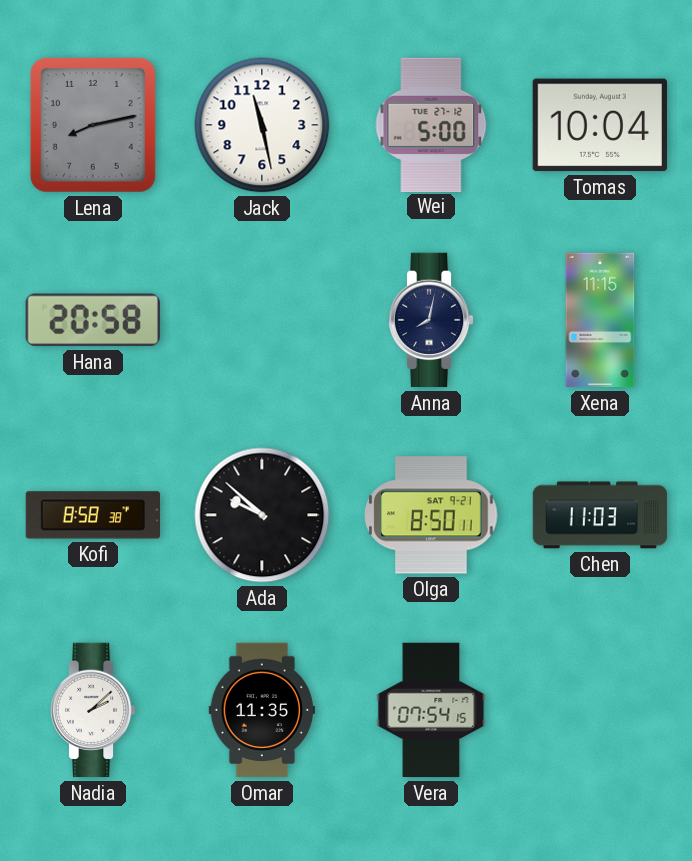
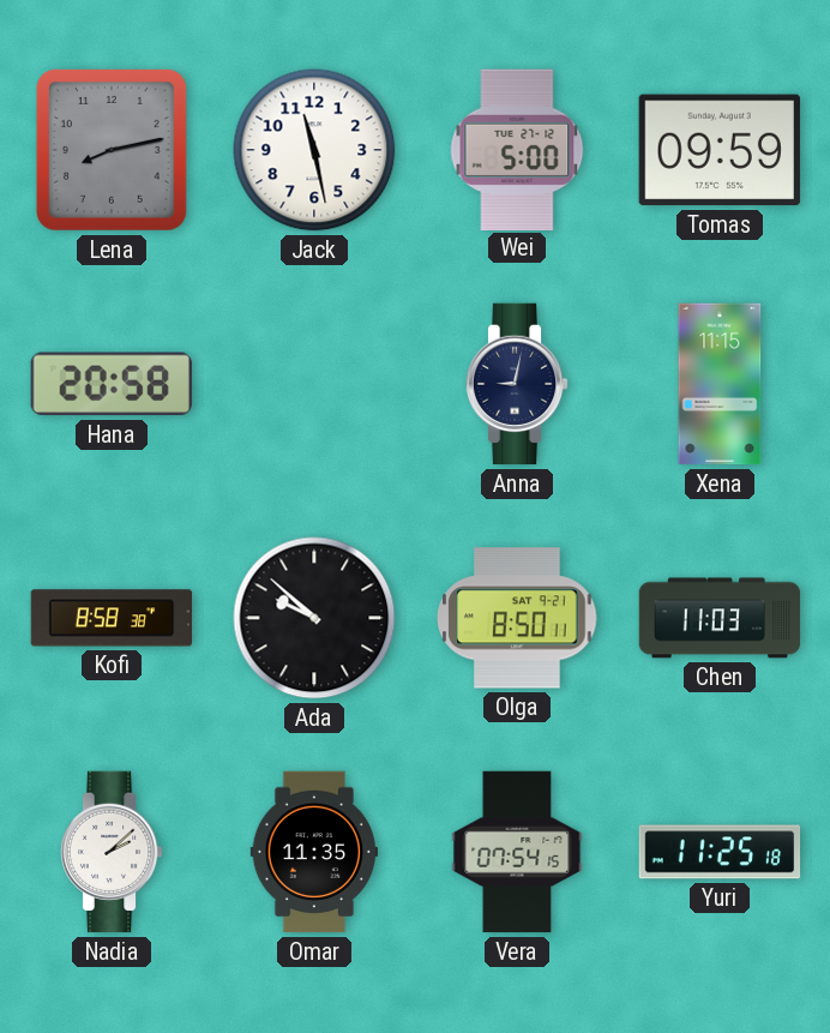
Tomas: 10:04 -> 09:59
Anna: 8:02 -> 9:02
Yuri: none -> 11:25
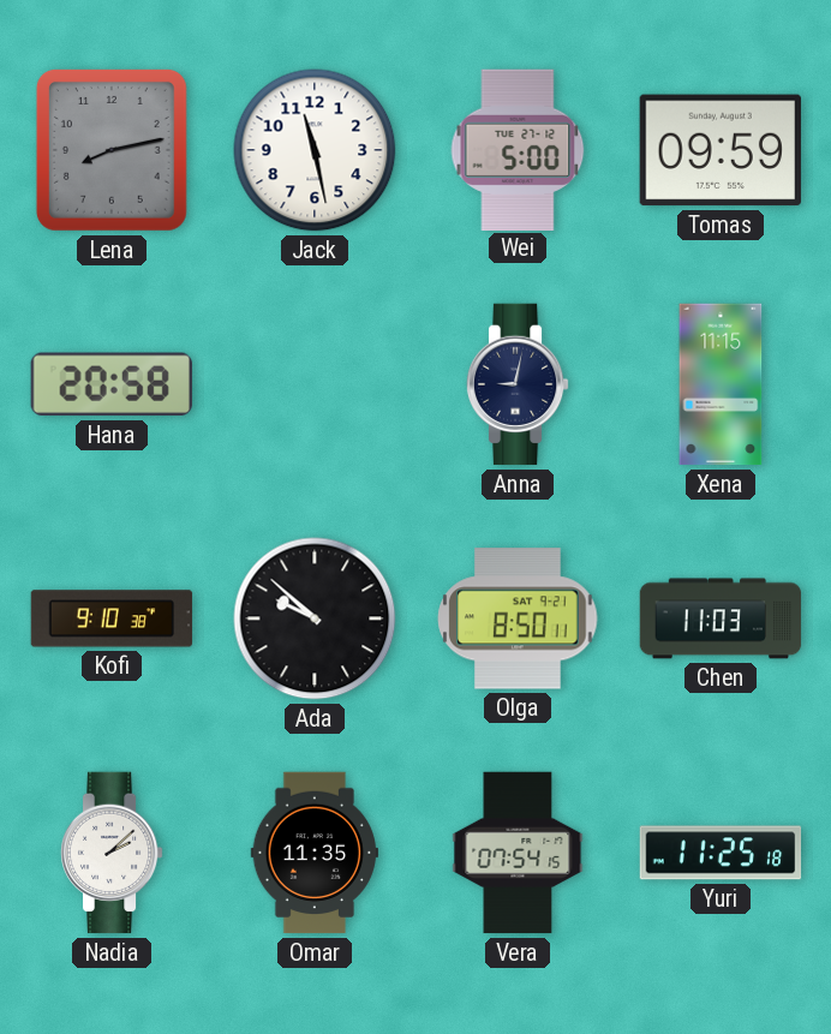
Kofi: 8:58 -> 9:10
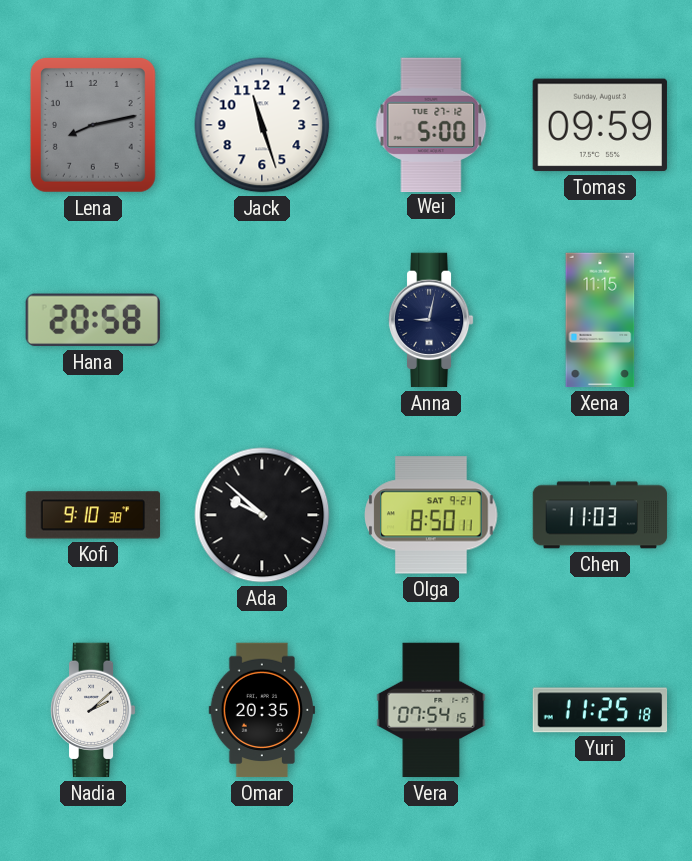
Jack: 11:28 -> 11:27
Omar: 11:35 -> 20:35
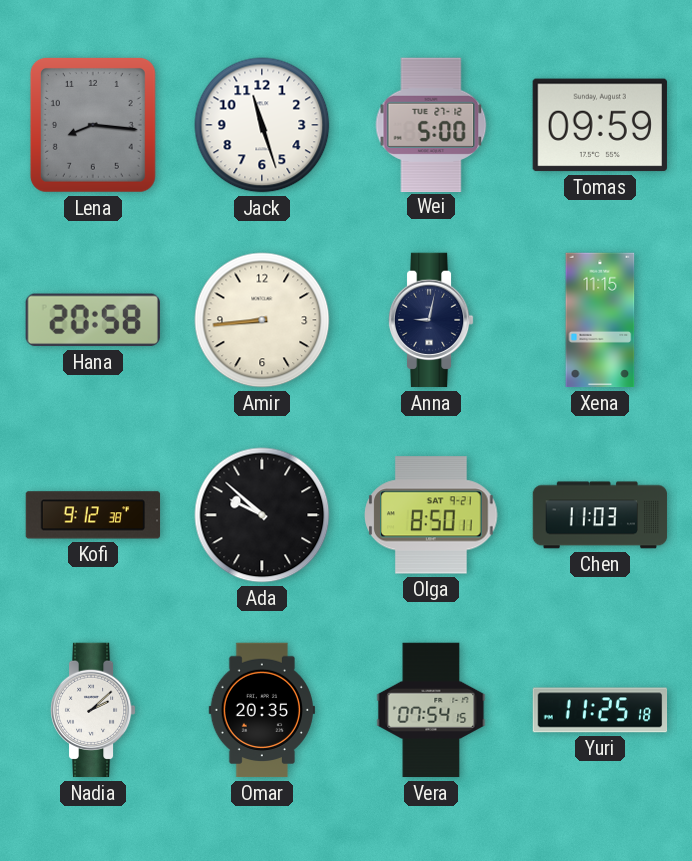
Lena: 8:13 -> 8:16
Amir: none -> 8:44
Kofi: 9:10 -> 9:12
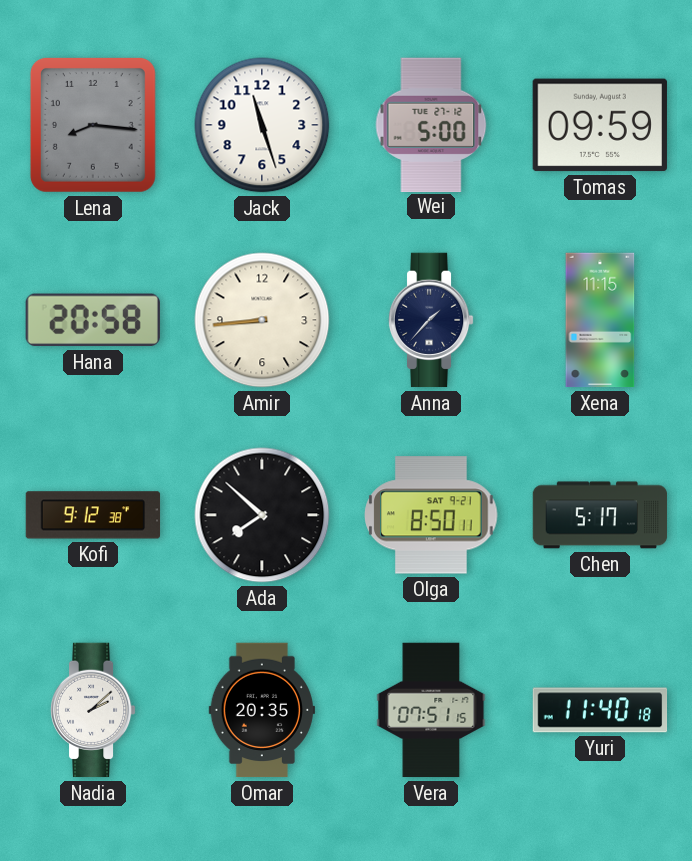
Anna: 9:02 -> 1:37
Ada: 9:52 -> 7:52
Chen: 11:03 -> 5:17
Vera: 07:54 -> 07:51
Yuri: 11:25 -> 11:40
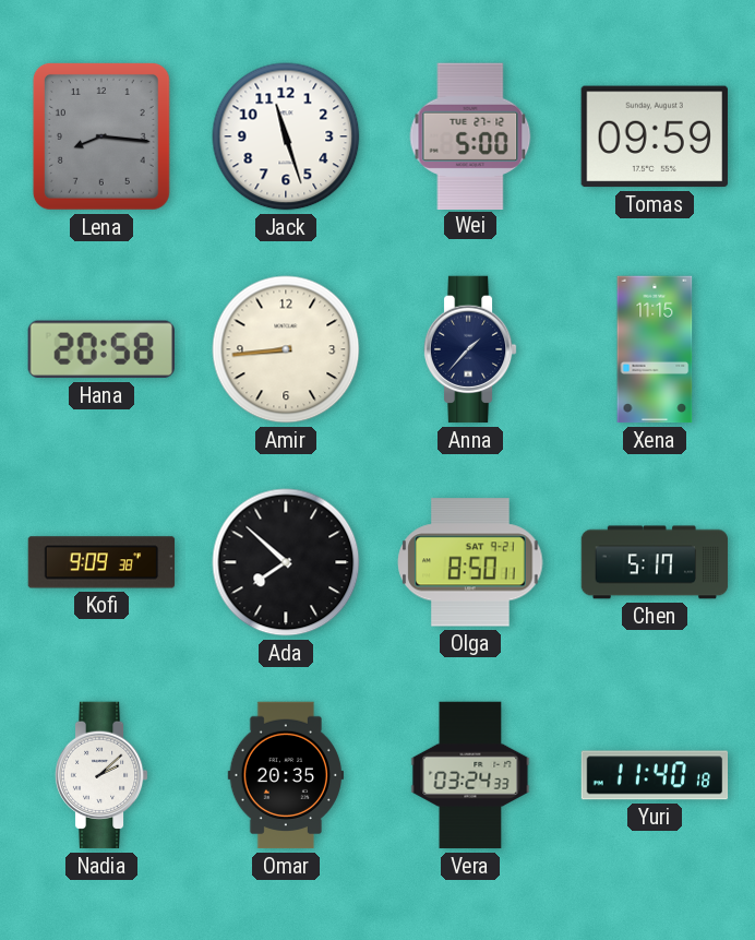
Kofi: 9:12 -> 9:09
Vera: 07:51 -> 03:24
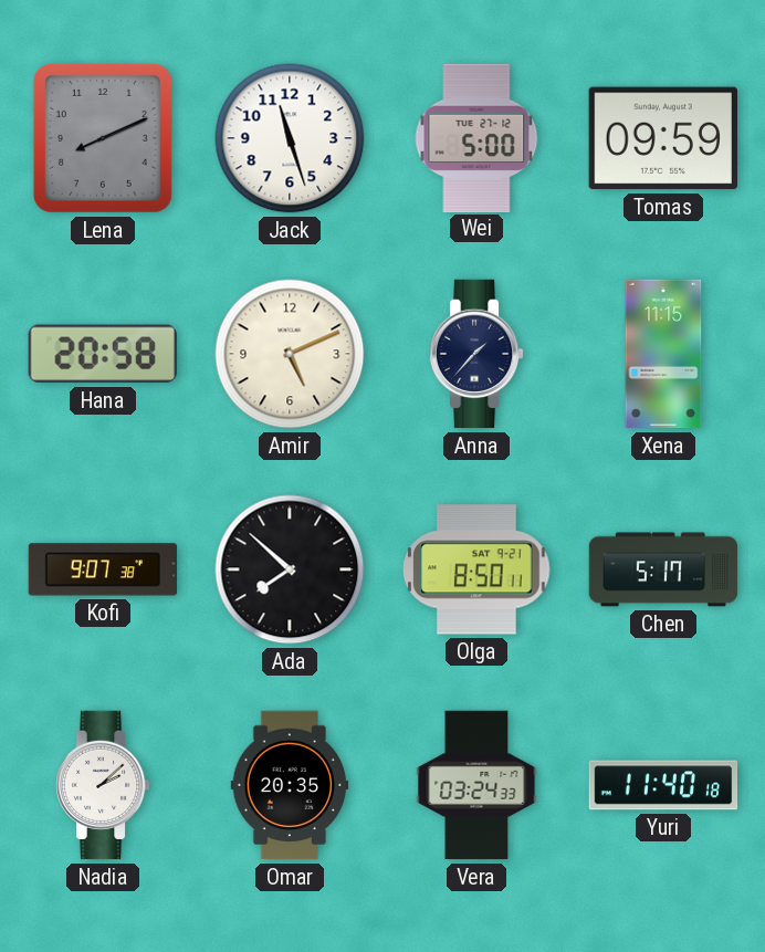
Lena: 8:16 -> 8:11
Amir: 8:44 -> 5:11
Kofi: 9:09 -> 9:07
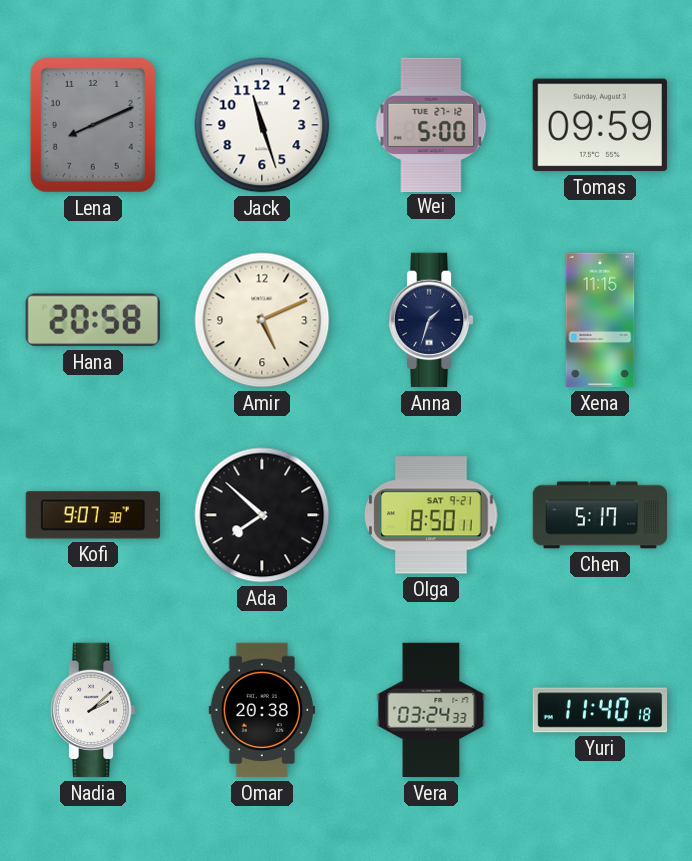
Anna: 1:37 -> 1:33
Omar: 20:35 -> 20:38
